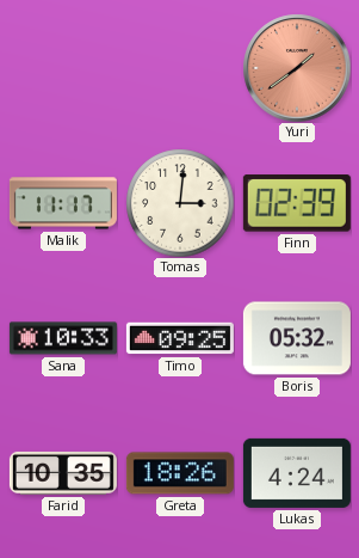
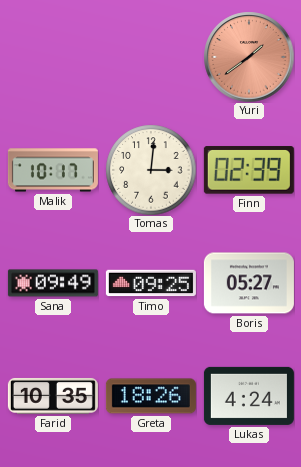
Malik: 11:17 -> 10:17
Sana: 10:33 -> 09:49
Boris: 05:32 -> 05:27
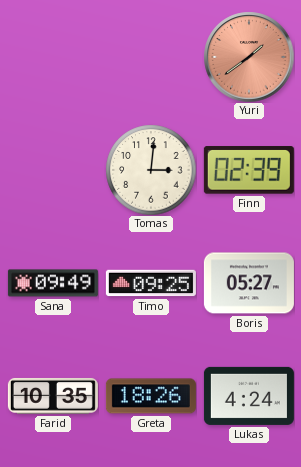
Malik: 10:17 -> none
